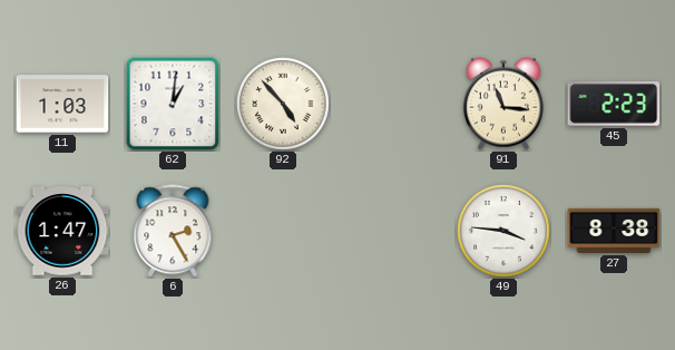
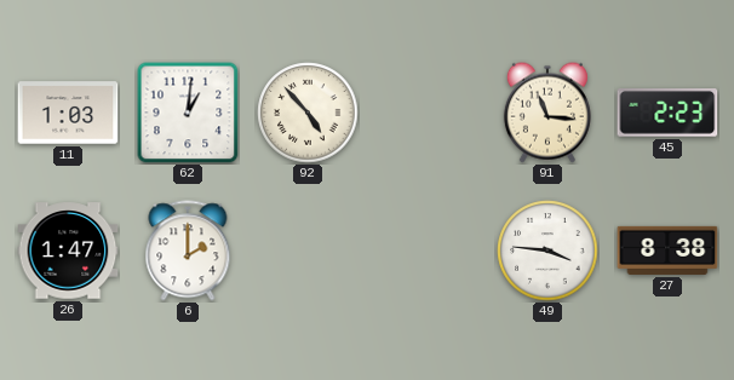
6: 2:25 -> 2:00
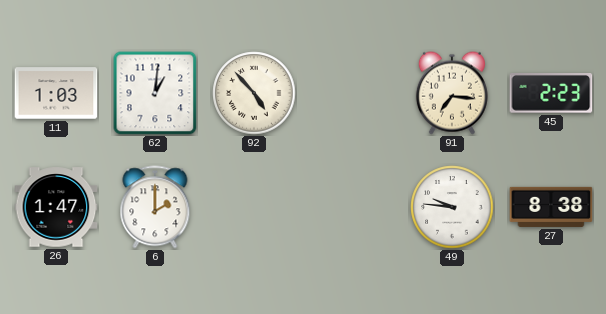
91: 11:16 -> 7:16
49: 3:46 -> 9:46
